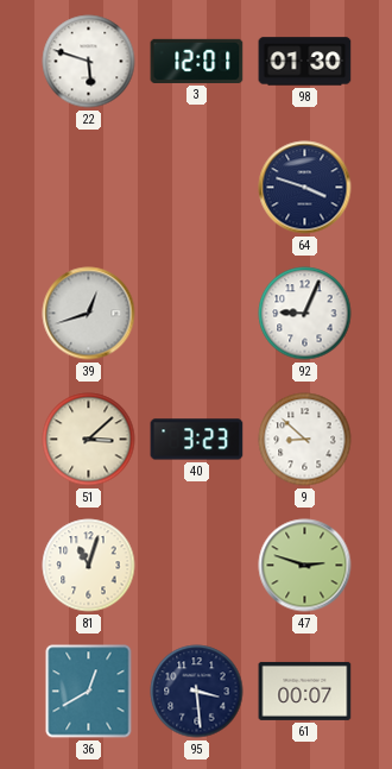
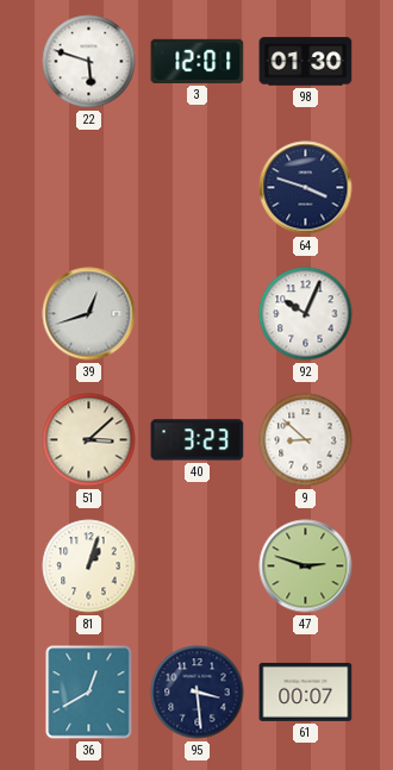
92: 9:04 -> 10:04
81: 11:03 -> 1:03
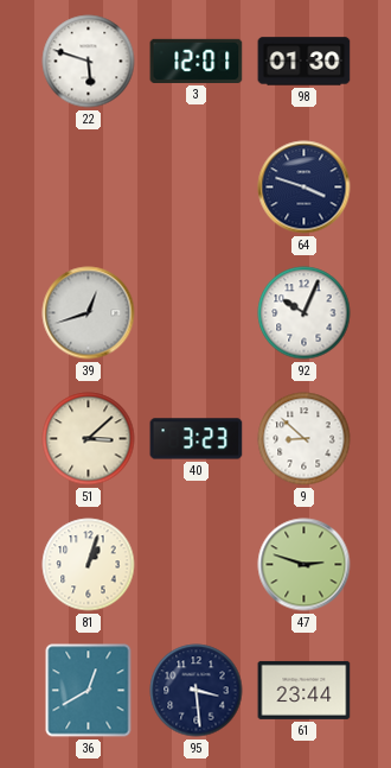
61: 00:07 -> 23:44
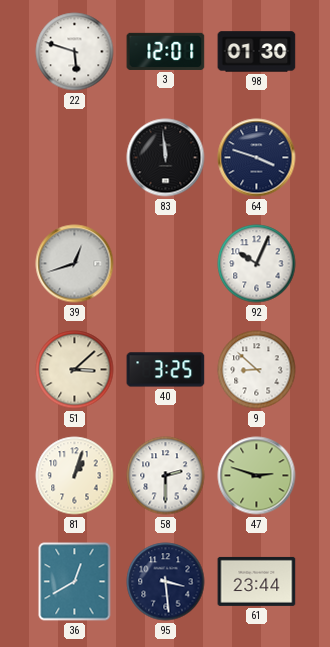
83: none -> 11:59
40: 3:23 -> 3:25
58: none -> 2:30
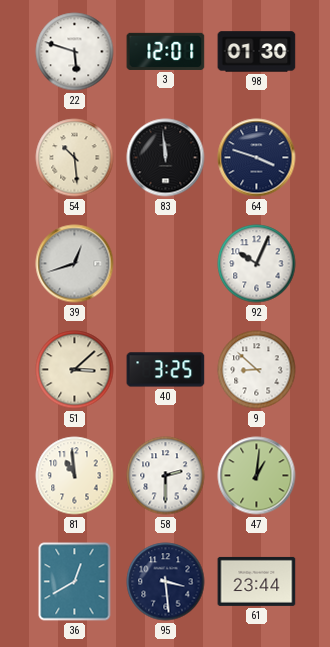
54: none -> 10:29
81: 1:03 -> 10:59
47: 2:48 -> 1:01
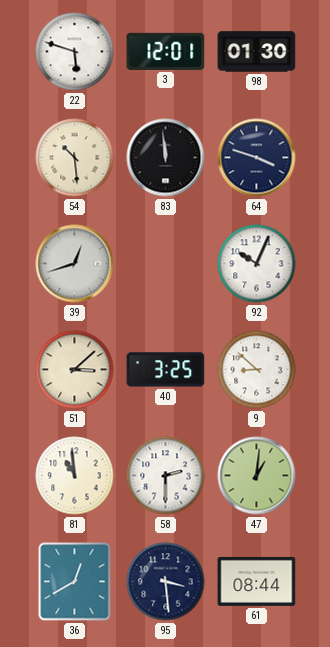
61: 23:44 -> 08:44
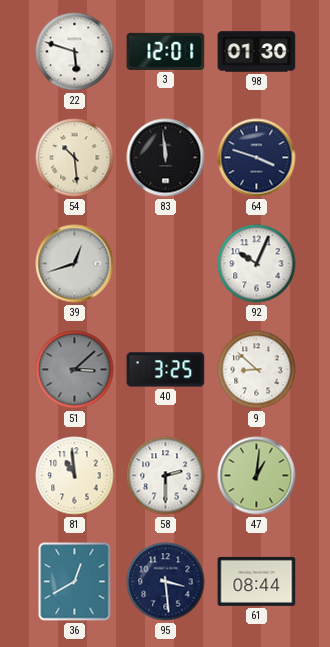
51 dial: cream -> grey
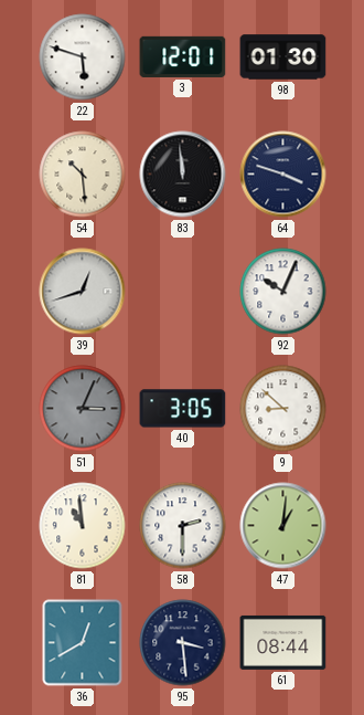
51: 3:08 -> 3:04
40: 3:25 -> 3:05
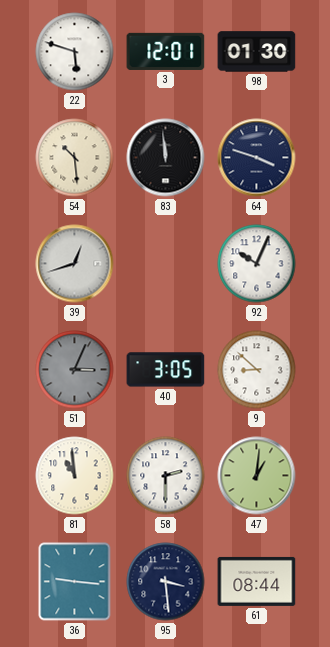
36: 12:40 -> 9:16
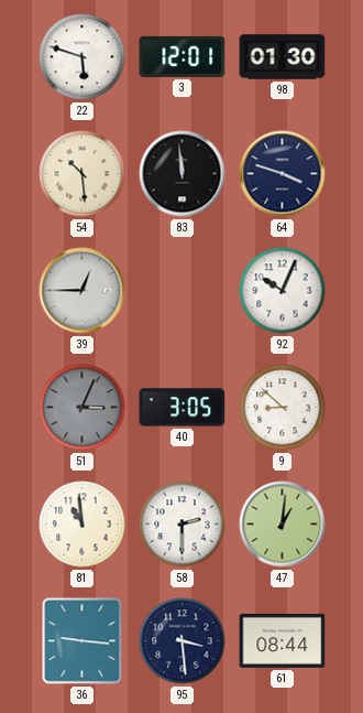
39: 12:42 -> 12:45
